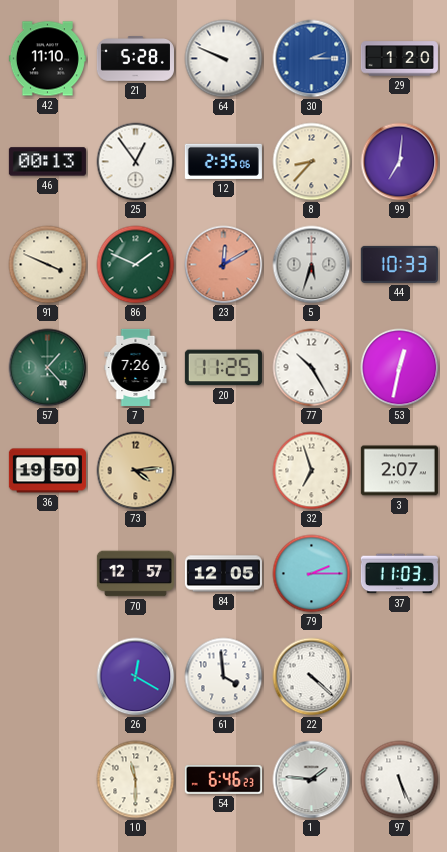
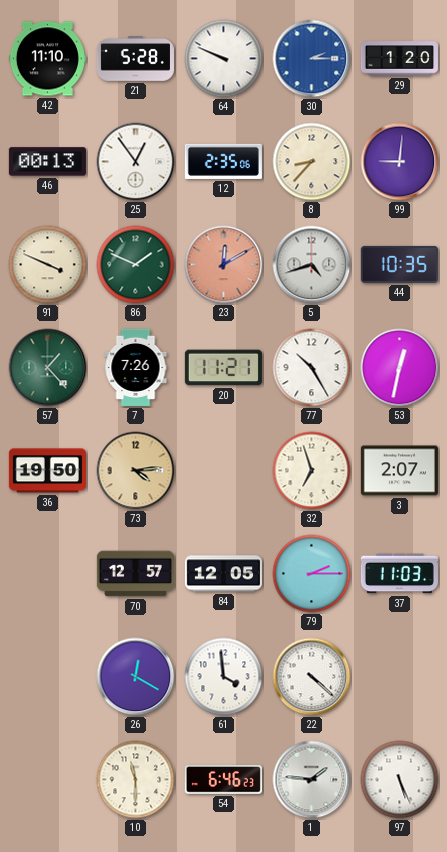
99: 7:01 -> 9:01
5: 5:33 -> 4:42
44: 10:33 -> 10:35
20: 11:25 -> 11:21
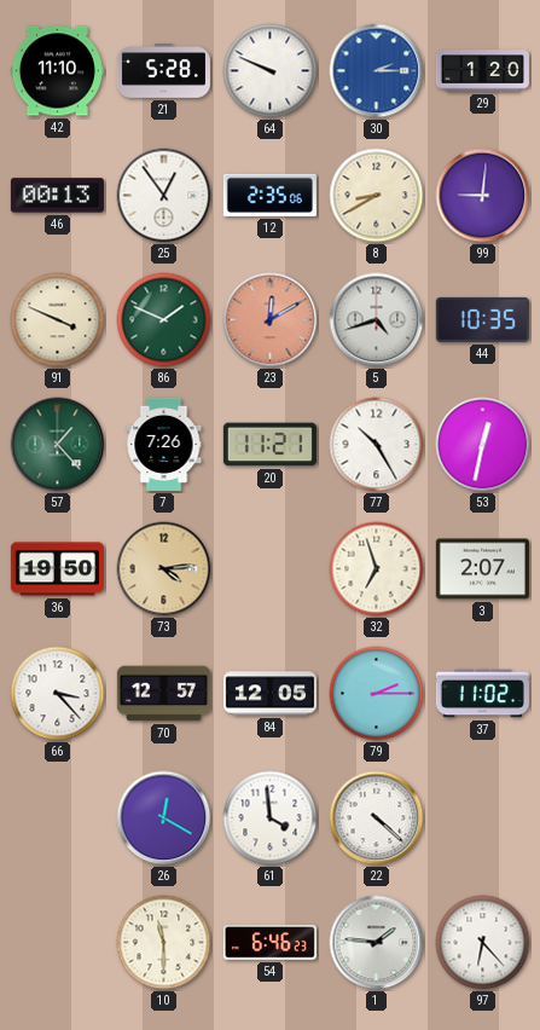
8: 8:37 -> 8:40
66: none -> 3:23
37: 11:03 -> 11:02
97: 5:26 -> 6:23
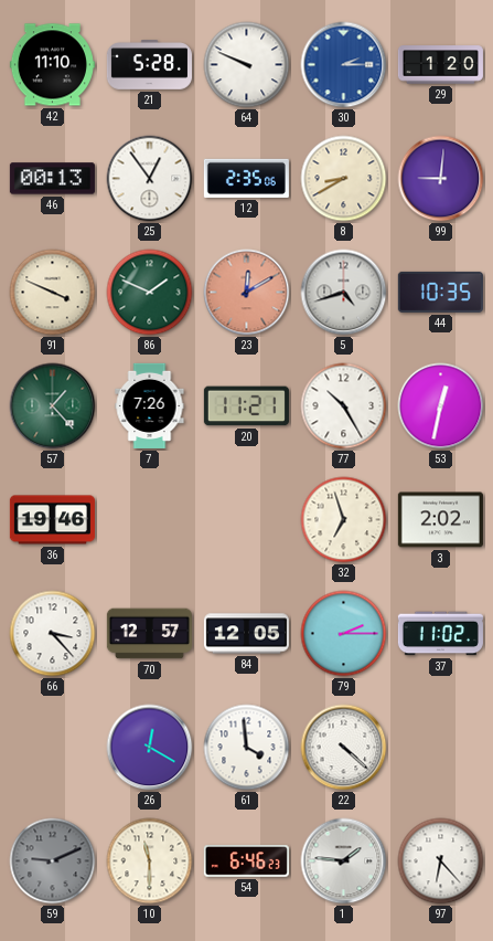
36: 19:50 -> 19:46
73: 4:14 -> none
3: 2:07 -> 2:02
59: none -> 9:11
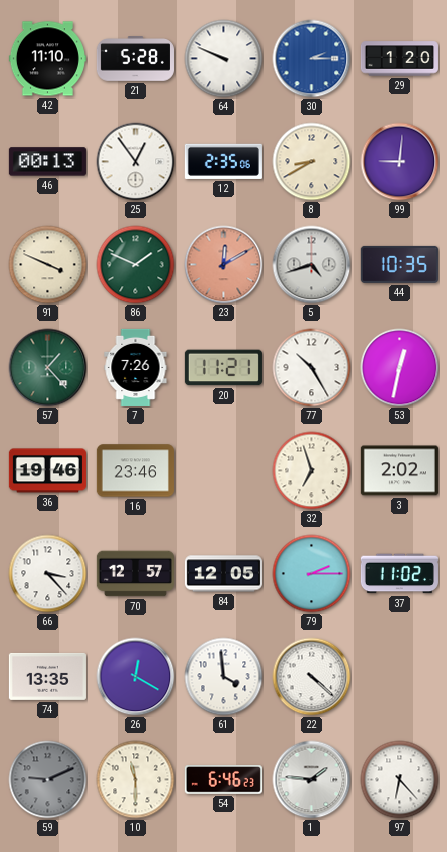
16: none -> 23:46
74: none -> 13:35
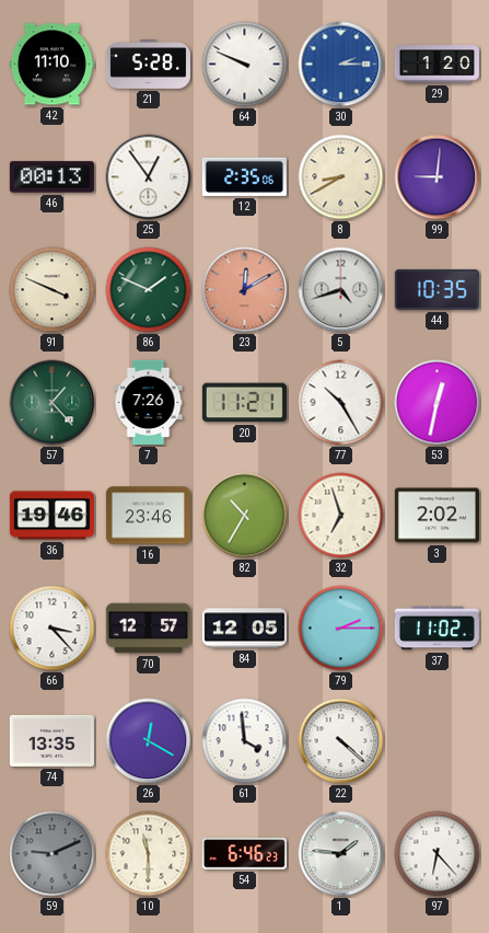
82: none -> 10:35
